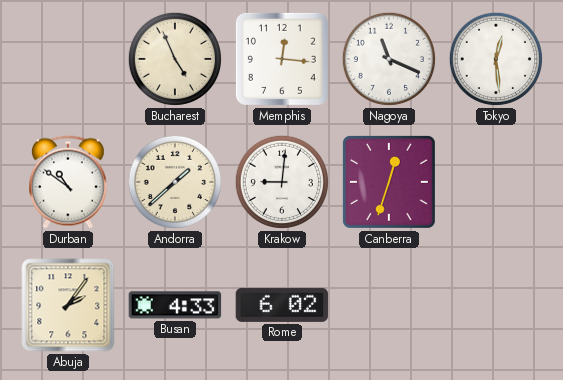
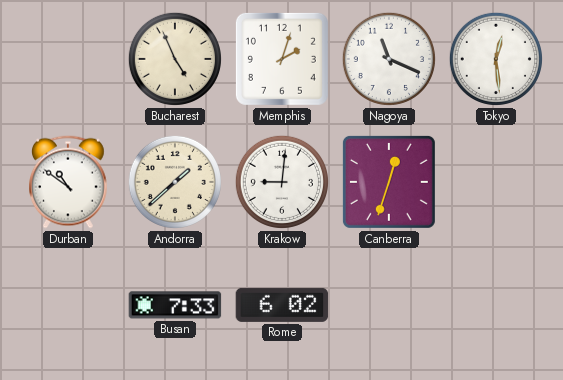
Memphis: 12:16 -> 2:03
Abuja: 2:06 -> none
Busan: 4:33 -> 7:33
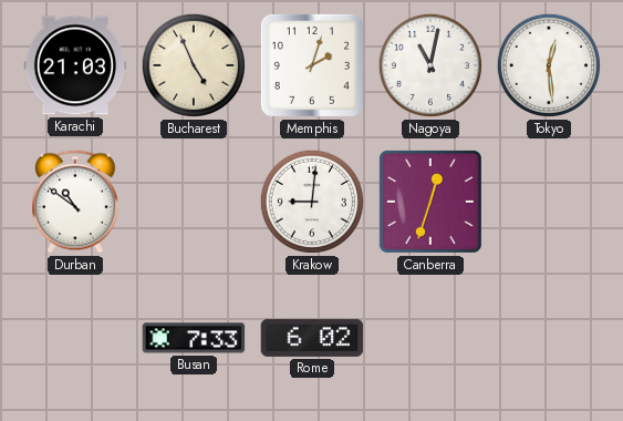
Karachi: none -> 21:03
Nagoya: 11:19 -> 11:02
Andorra: 1:38 -> none
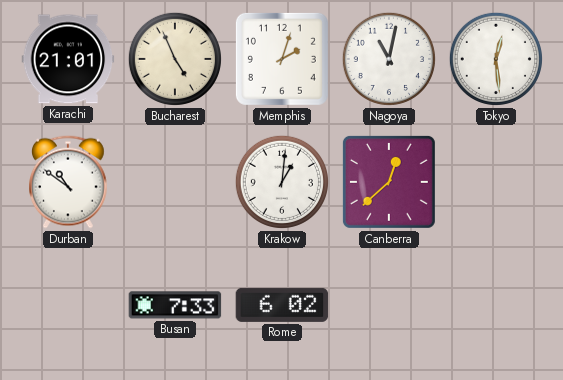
Karachi: 21:03 -> 21:01
Krakow: 9:01 -> 1:01
Canberra: 12:33 -> 12:38
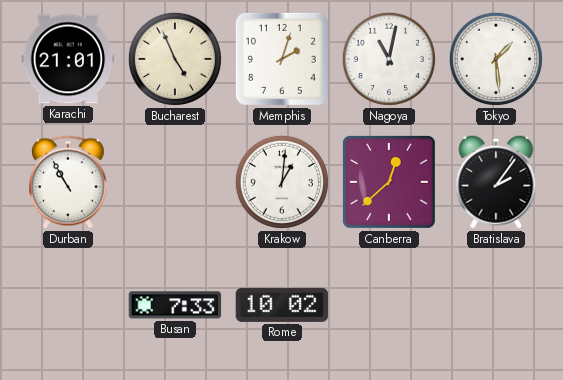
Tokyo: 12:29 -> 1:29
Durban: 10:51 -> 10:55
Bratislava: none -> 2:06
Rome: 6:02 -> 10:02
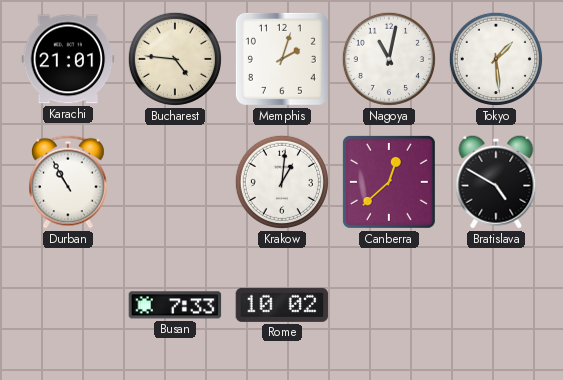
Bucharest: 4:56 -> 4:46
Bratislava: 2:06 -> 4:50
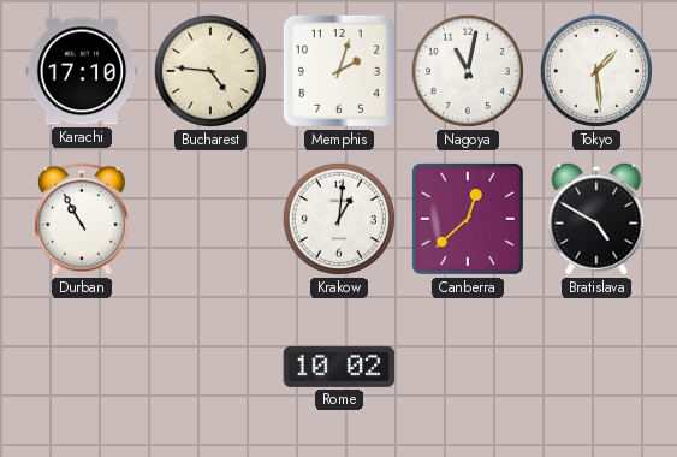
Karachi: 21:01 -> 17:10
Busan: 7:33 -> none
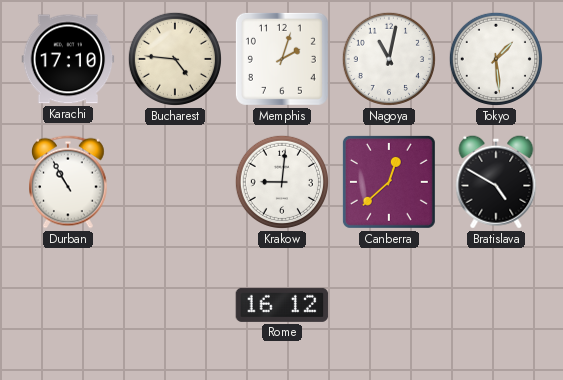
Krakow: 1:01 -> 9:01
Rome: 10:02 -> 16:12
